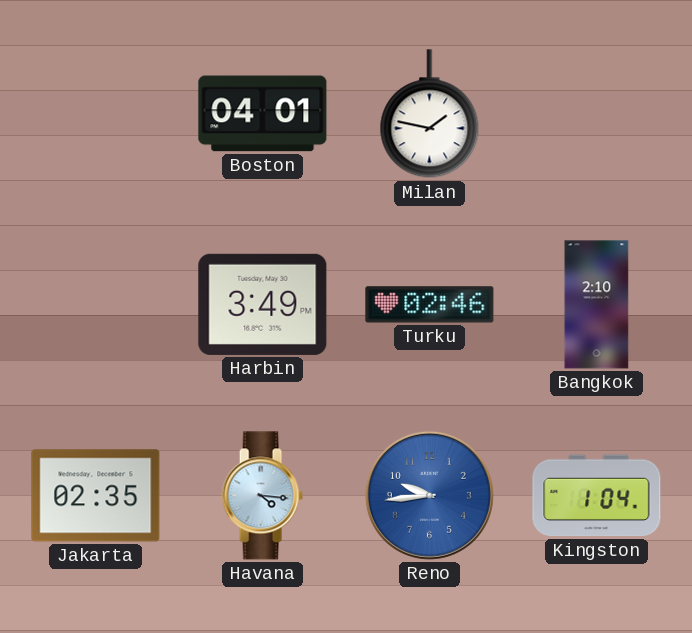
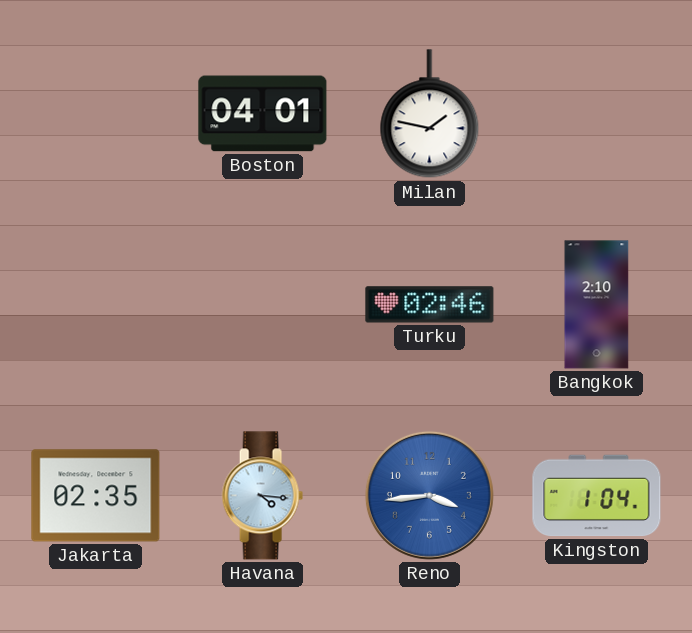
Harbin: 3:49 -> none
Reno: 9:44 -> 3:44
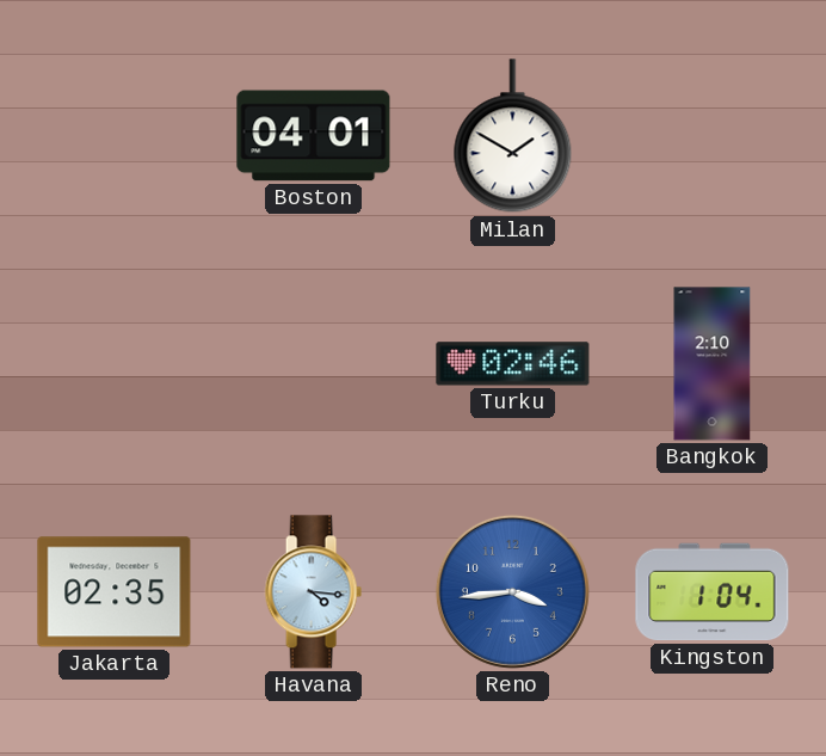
Milan: 1:47 -> 1:50
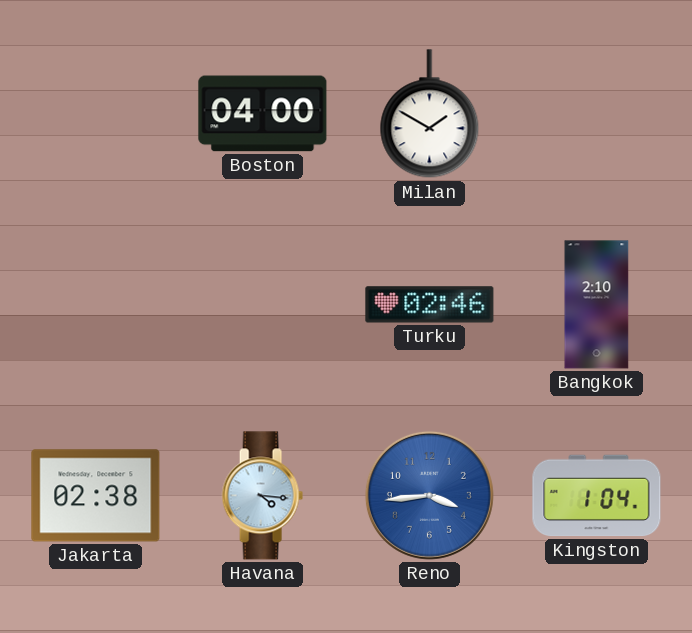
Boston: 04:01 -> 04:00
Jakarta: 02:35 -> 02:38
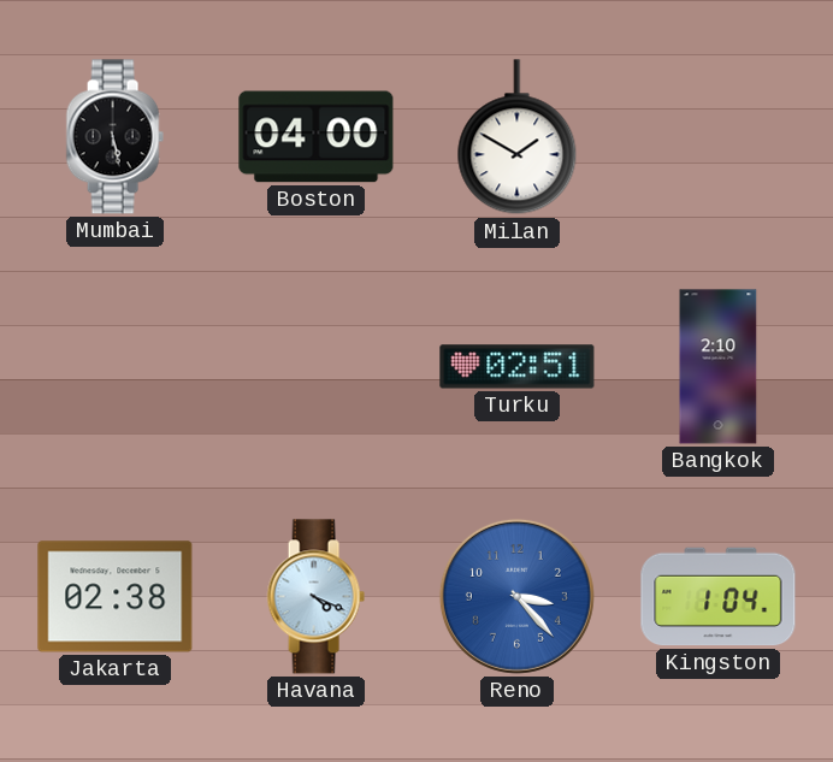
Mumbai: none -> 5:28
Turku: 02:46 -> 02:51
Havana: 4:16 -> 4:19
Reno: 3:44 -> 3:23
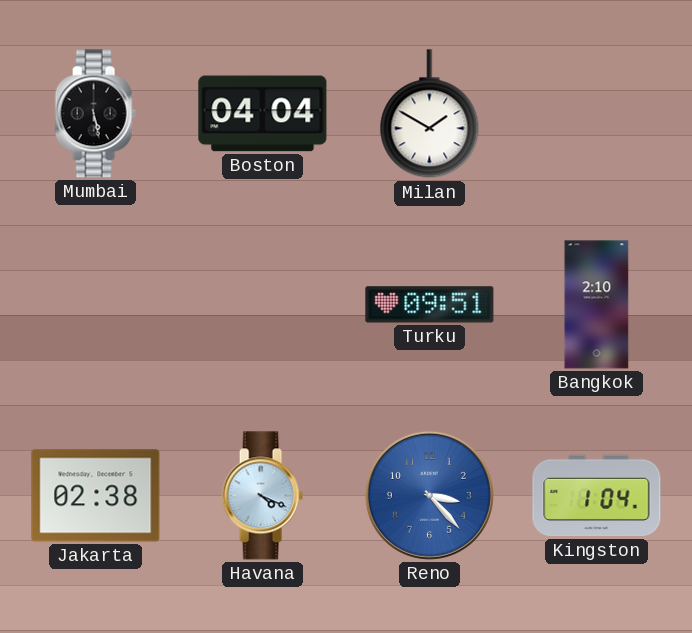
Boston: 04:00 -> 04:04
Turku: 02:51 -> 09:51
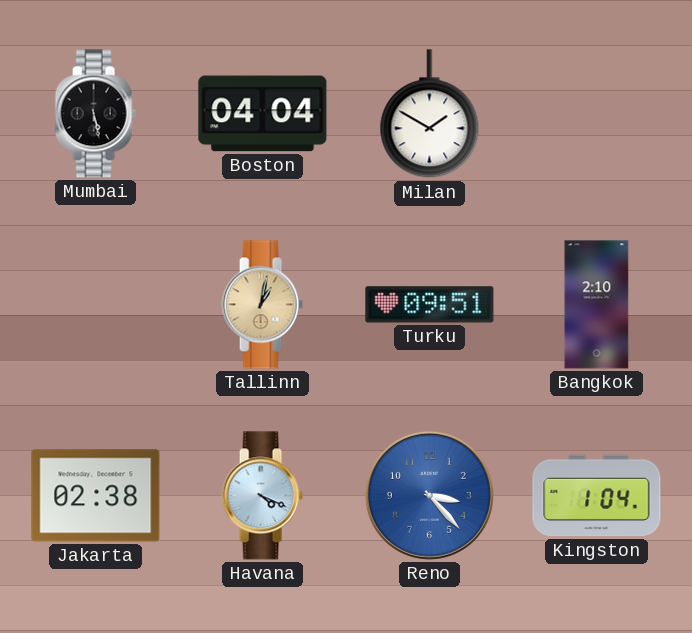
Tallinn: none -> 1:02
